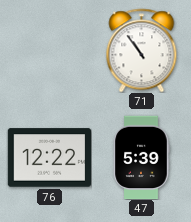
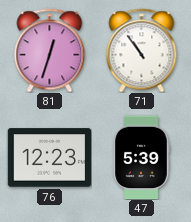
81: none -> 12:33
76: 12:22 -> 12:23
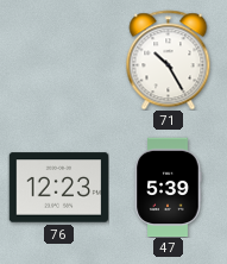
81: 12:33 -> none
71: 10:54 -> 10:25
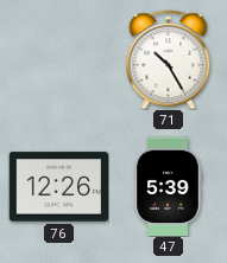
76: 12:23 -> 12:26
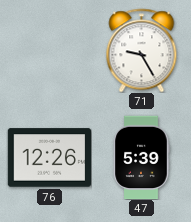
71: 10:25 -> 9:25
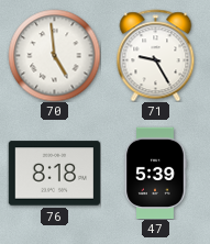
70: none -> 4:59
76: 12:26 -> 8:18
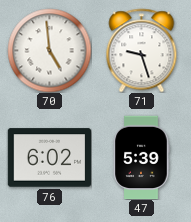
71: 9:25 -> 9:27
76: 8:18 -> 6:02
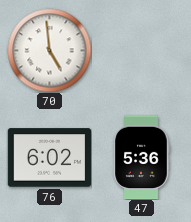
71: 9:27 -> none
47: 5:39 -> 5:36
